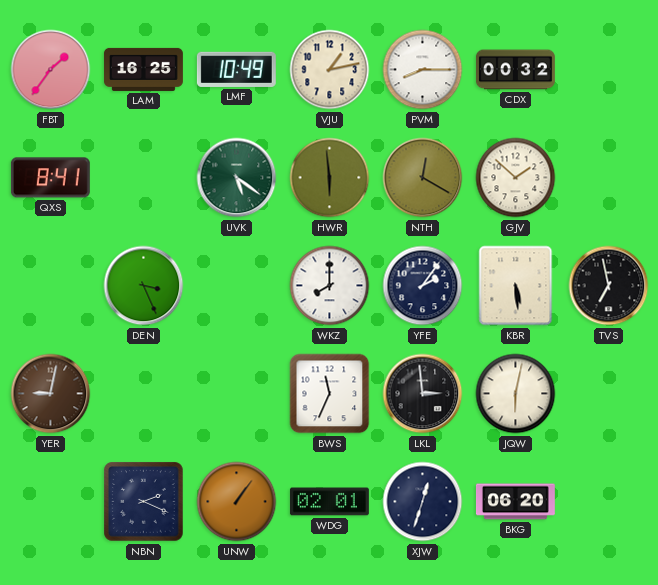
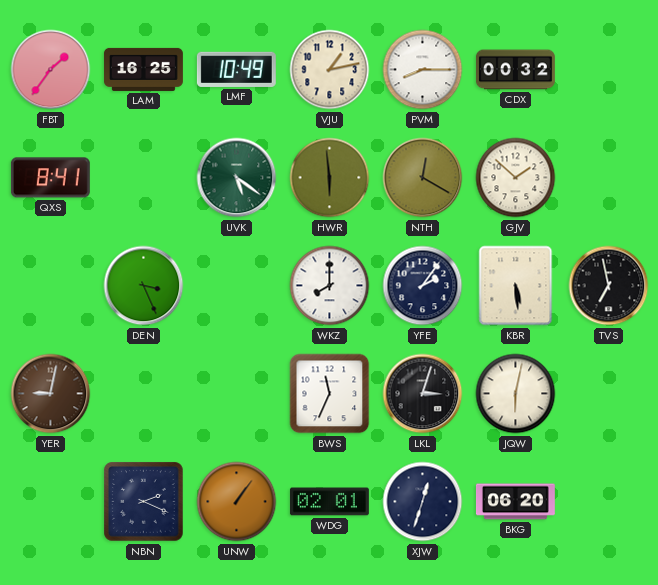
LKL: 2:59 -> 3:03
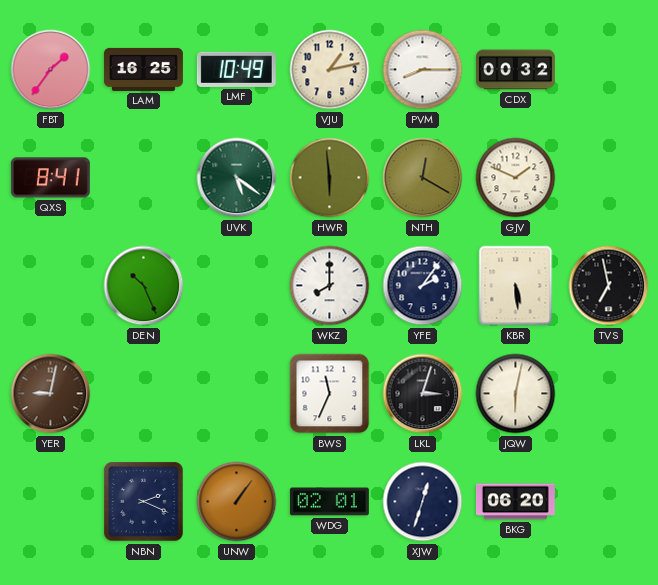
GJV: 1:52 -> 1:49
DEN: 3:26 -> 10:26
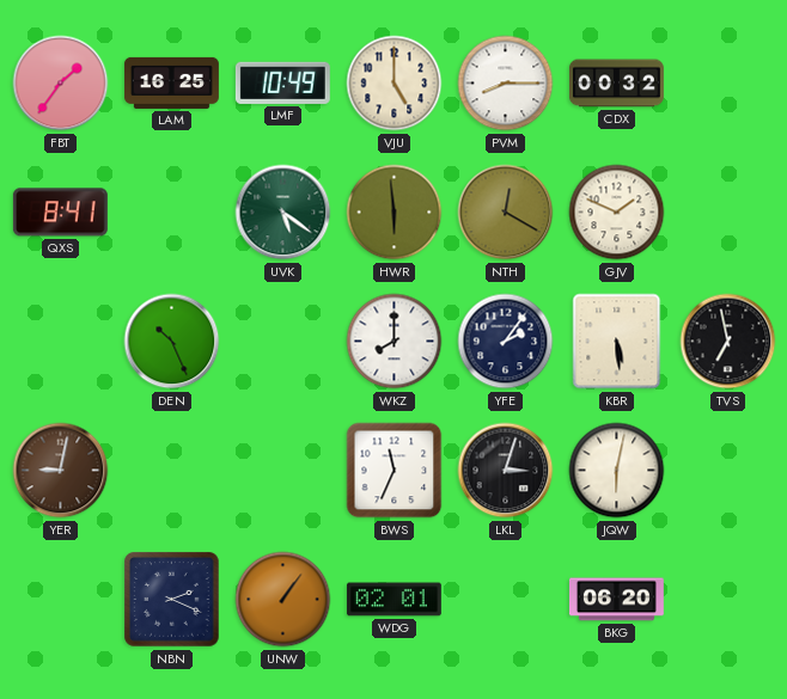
VJU: 1:13 -> 5:00
XJW: 12:33 -> none
